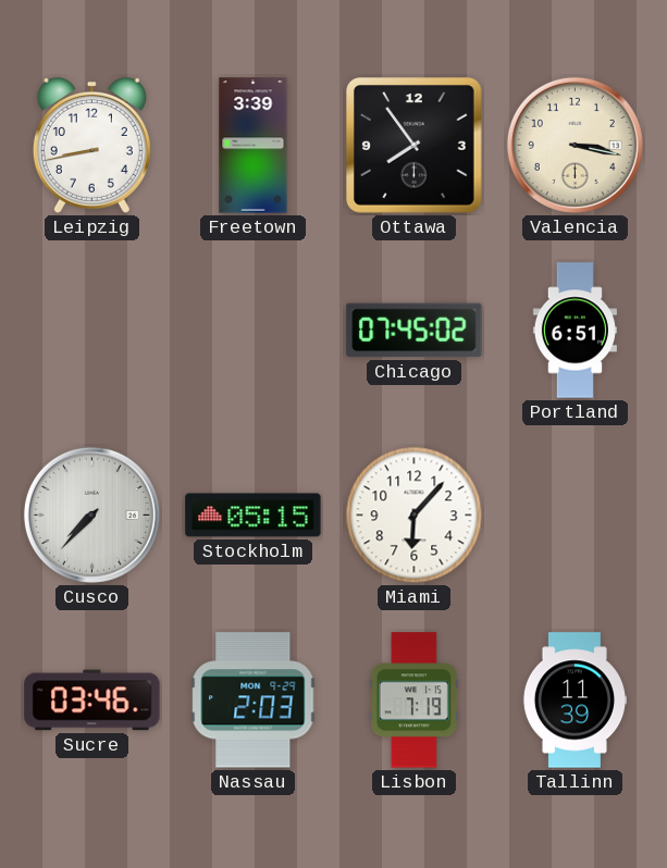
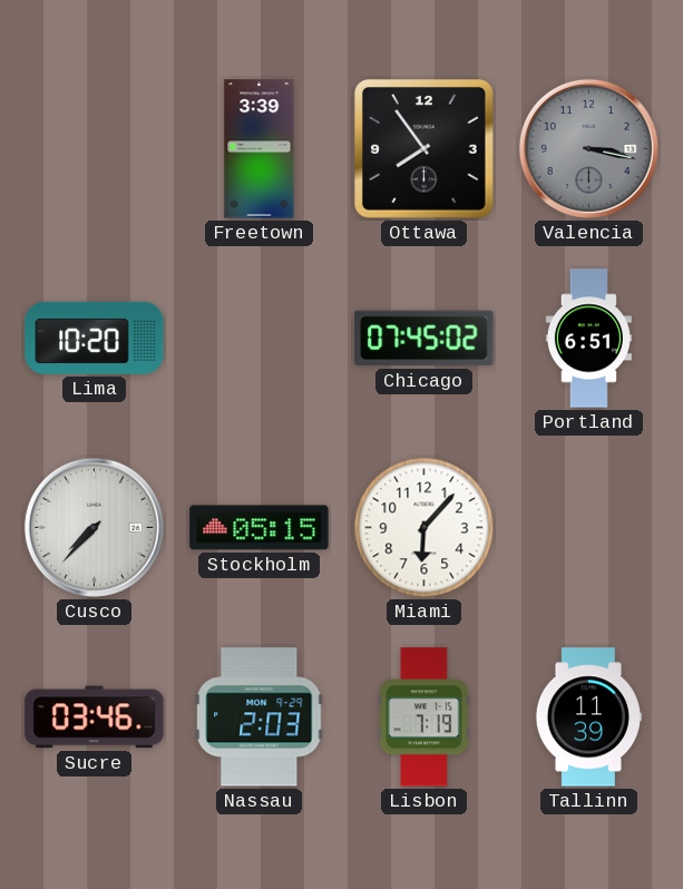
Leipzig: 8:43 -> none
Valencia dial: cream -> grey
Lima: none -> 10:20
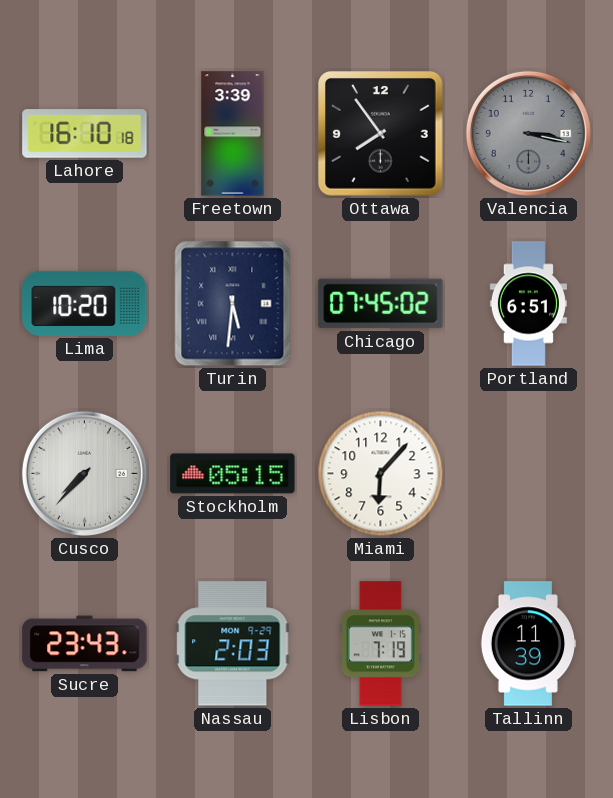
Lahore: none -> 16:10
Turin: none -> 5:31
Sucre: 03:46 -> 23:43
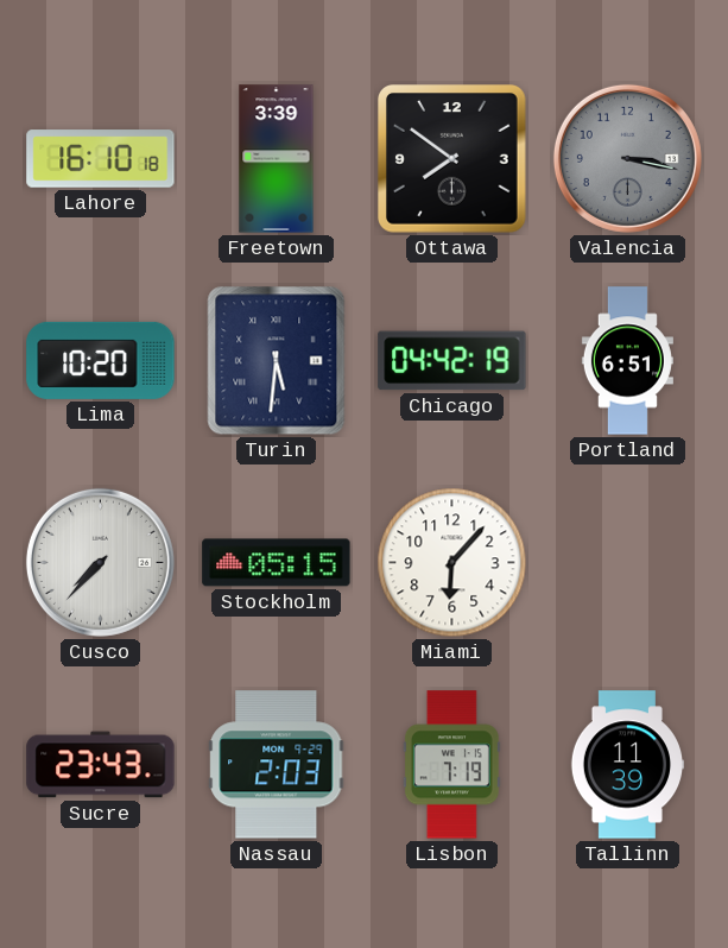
Ottawa: 7:54 -> 7:51
Chicago: 07:45 -> 04:42
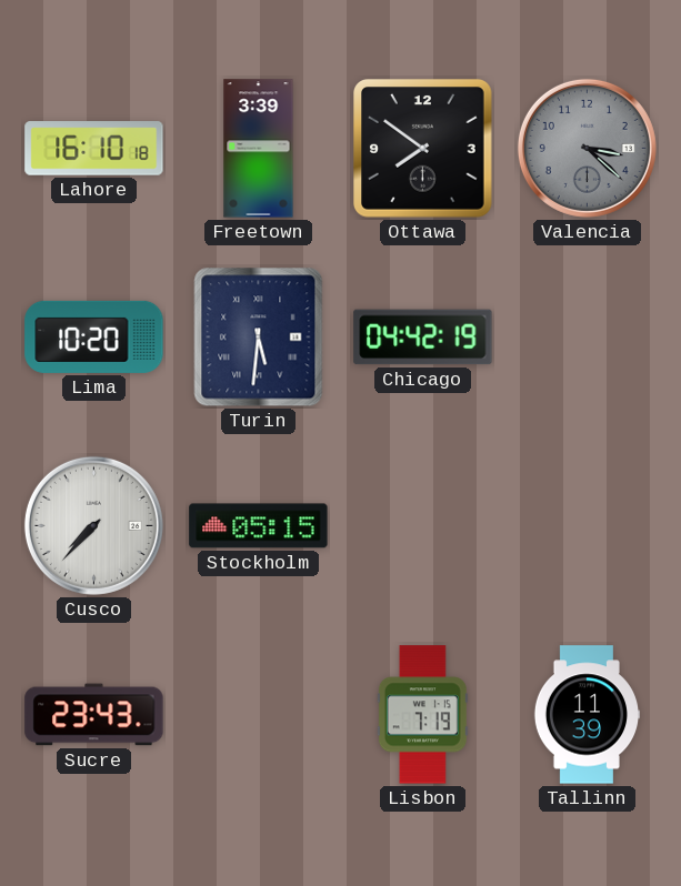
Valencia: 3:17 -> 3:22
Portland: 6:51 -> none
Miami: 6:07 -> none
Nassau: 2:03 -> none
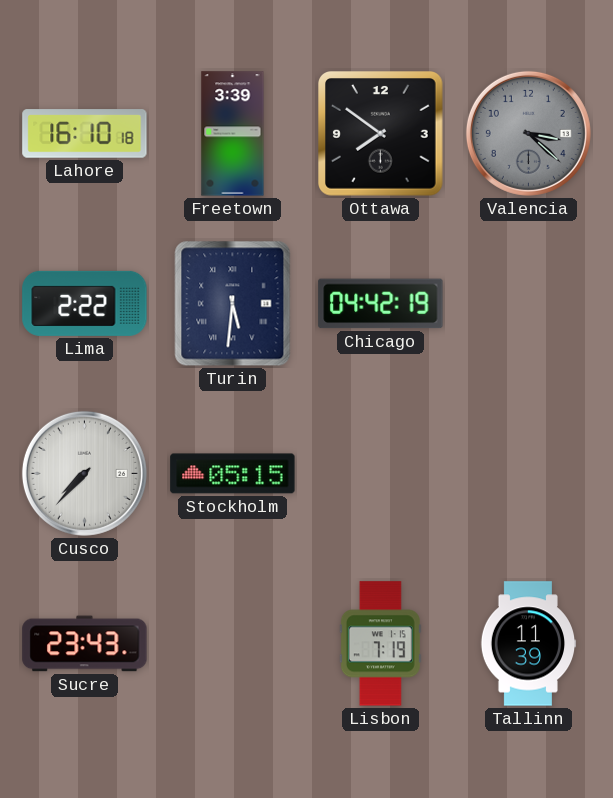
Lima: 10:20 -> 2:22
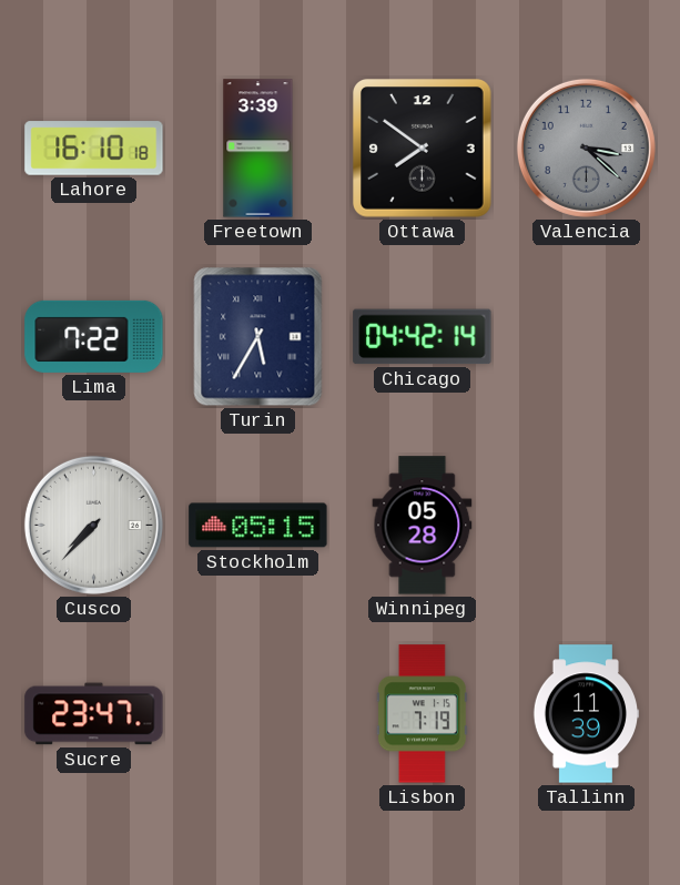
Lima: 2:22 -> 7:22
Turin: 5:31 -> 5:35
Chicago: 04:42:19 -> 04:42:14
Winnipeg: none -> 05:28
Sucre: 23:43 -> 23:47
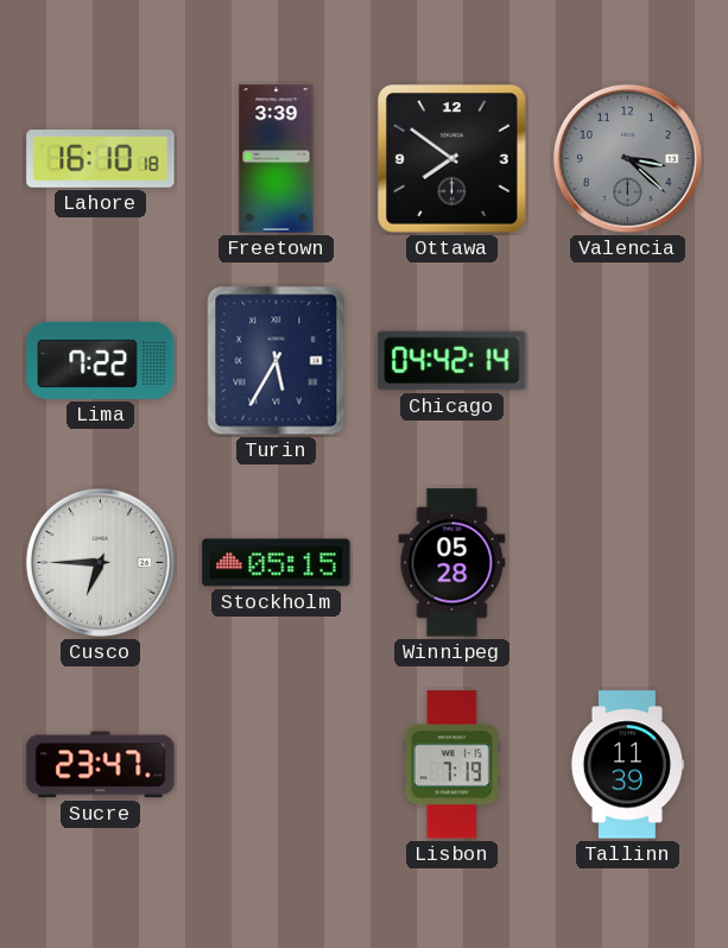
Cusco: 7:37 -> 6:45
